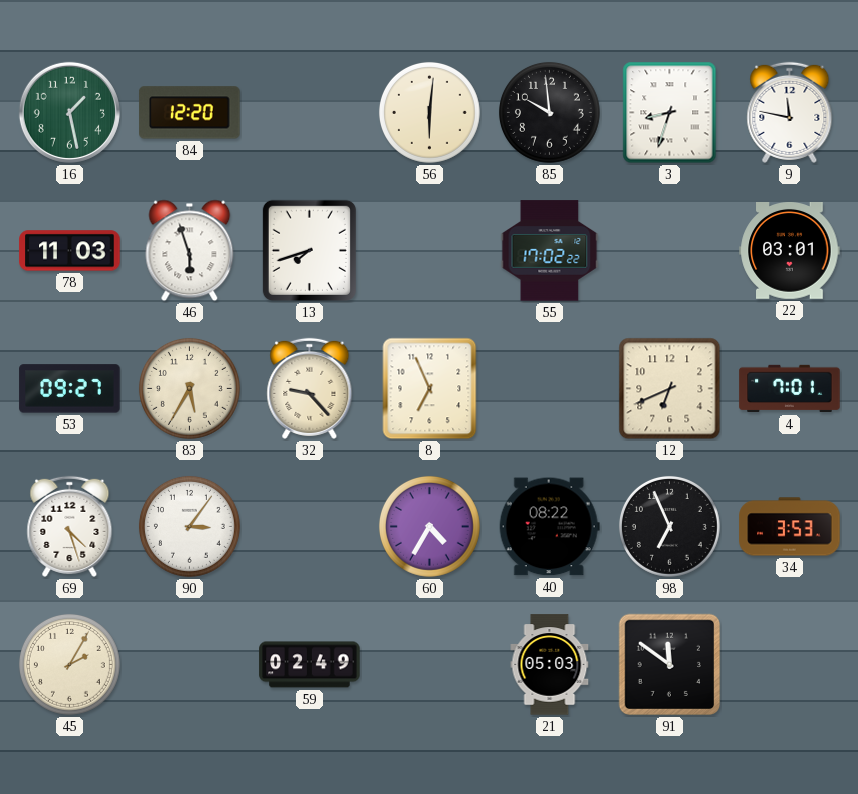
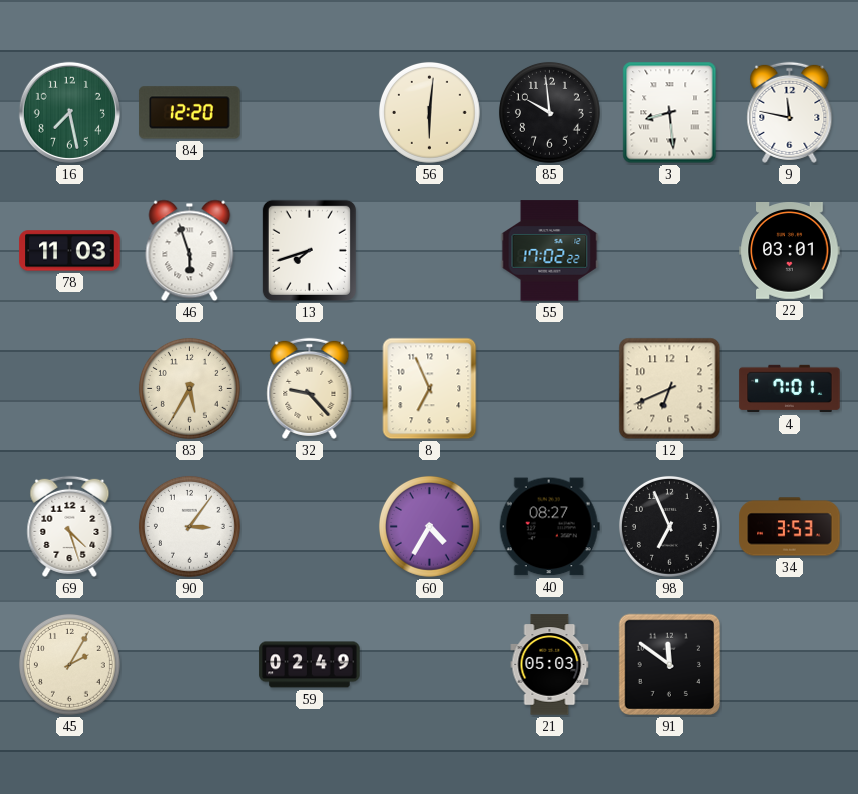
16: 1:28 -> 7:28
3: 8:33 -> 8:29
53: 09:27 -> none
40: 08:22 -> 08:27
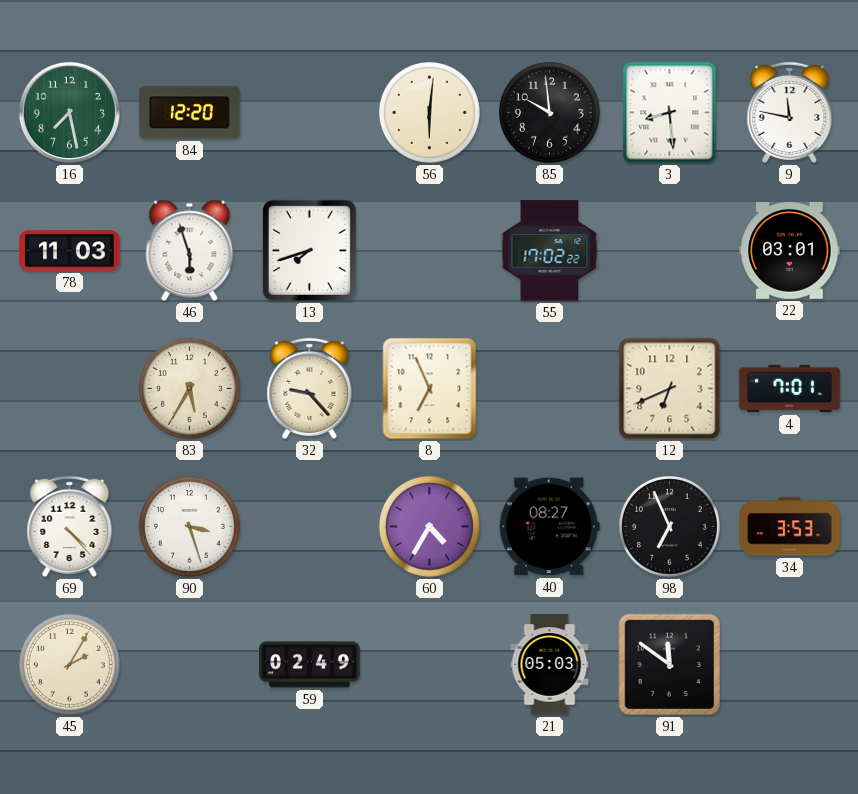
69: 4:27 -> 4:23
90: 3:06 -> 3:27
